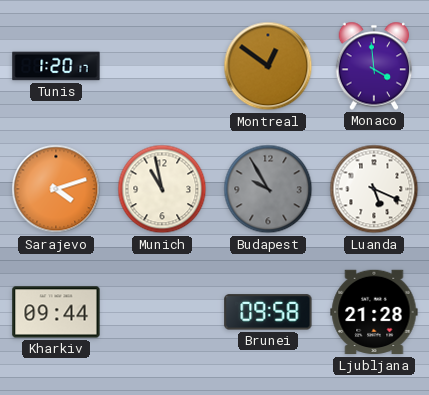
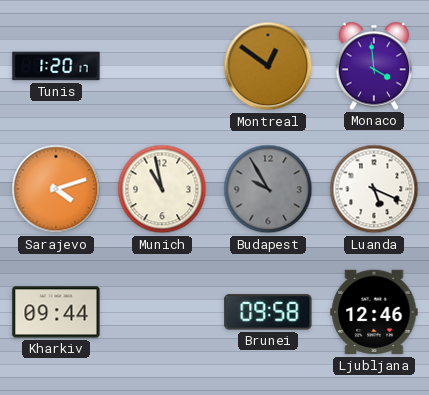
Ljubljana: 21:28 -> 12:46
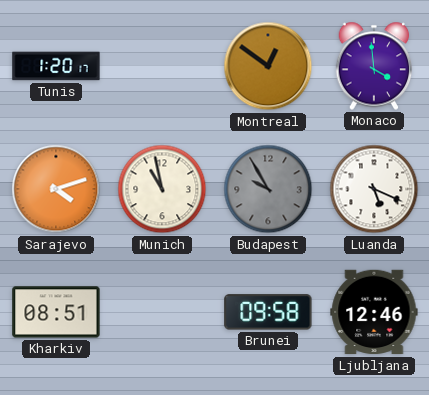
Kharkiv: 09:44 -> 08:51
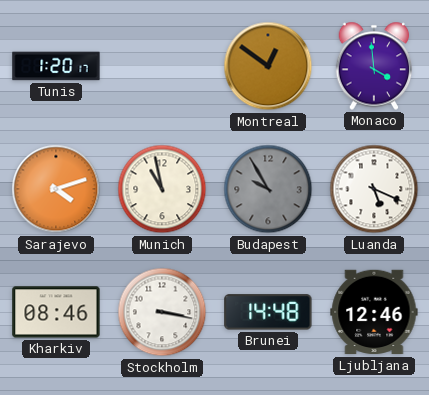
Kharkiv: 08:51 -> 08:46
Stockholm: none -> 3:17
Brunei: 09:58 -> 14:48
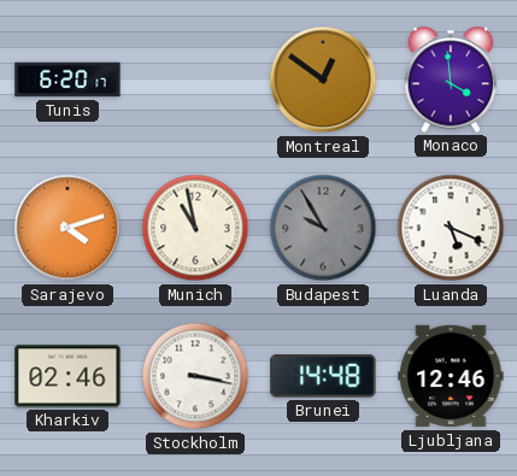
Tunis: 1:20 -> 6:20
Kharkiv: 08:46 -> 02:46
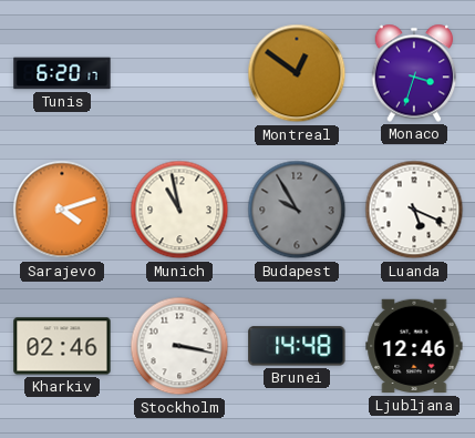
Monaco: 3:59 -> 3:33
